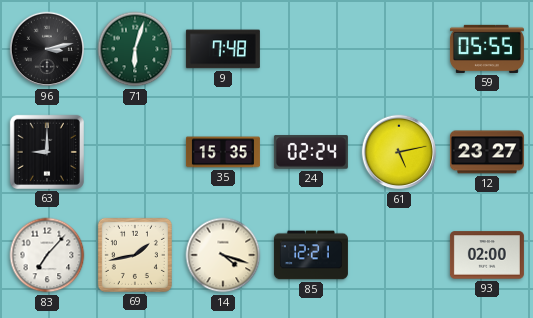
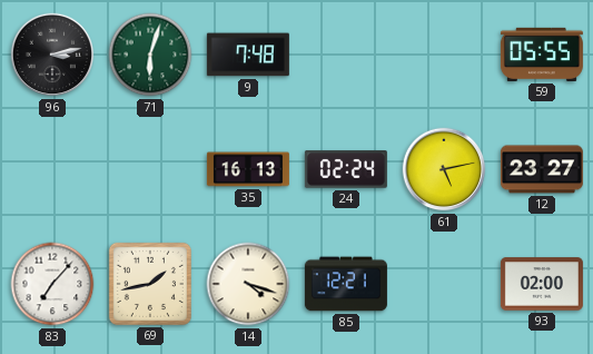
63: 9:00 -> none
35: 15:35 -> 16:13
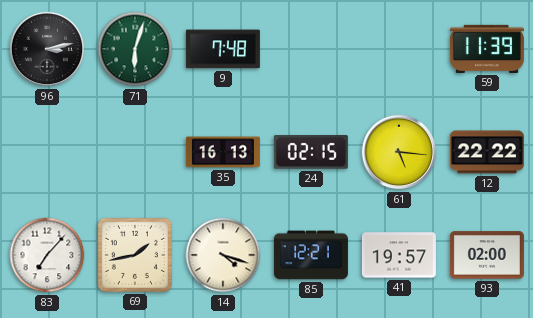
59: 05:55 -> 11:39
24: 02:24 -> 02:15
61: 5:13 -> 5:16
12: 23:27 -> 22:22
41: none -> 19:57
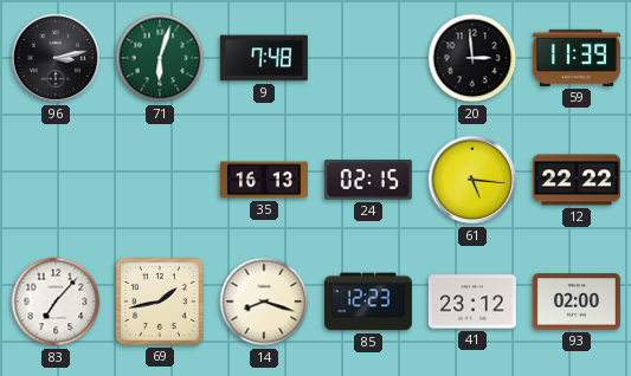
20: none -> 2:59
14: 4:18 -> 8:18
85: 12:21 -> 12:23
41: 19:57 -> 23:12
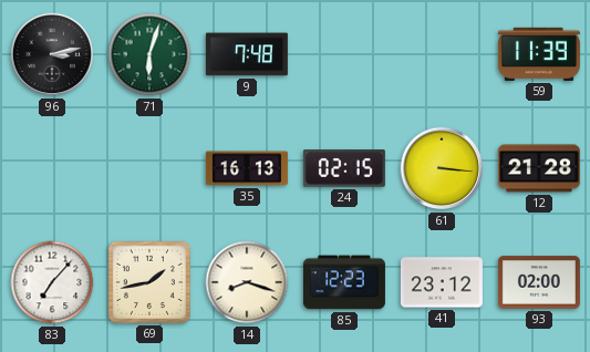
20: 2:59 -> none
61: 5:16 -> 3:16
12: 22:22 -> 21:28
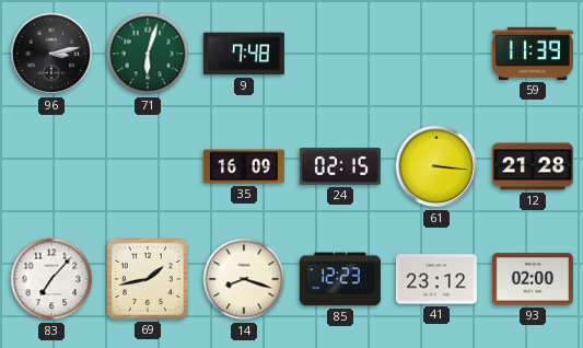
35: 16:13 -> 16:09
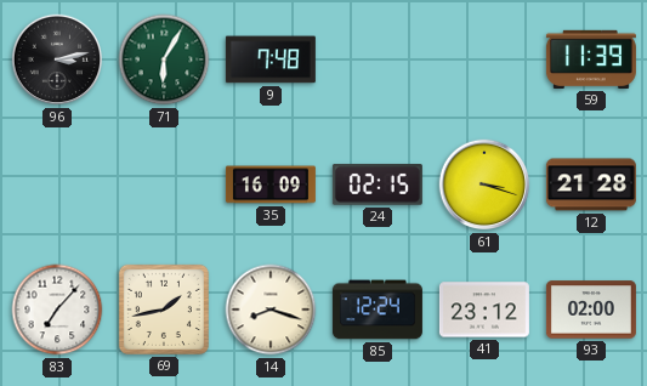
71: 6:03 -> 6:05
61: 3:16 -> 3:18
85: 12:23 -> 12:24
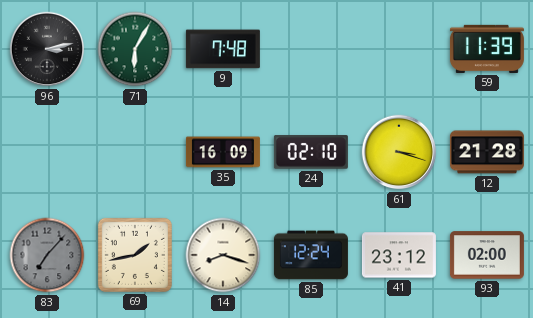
24: 02:15 -> 02:10
83 dial: white -> grey
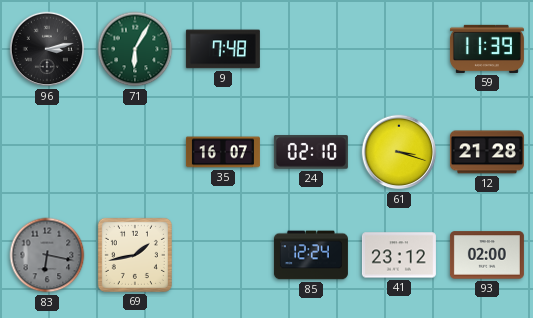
35: 16:09 -> 16:07
83: 7:07 -> 6:17
14: 8:18 -> none
